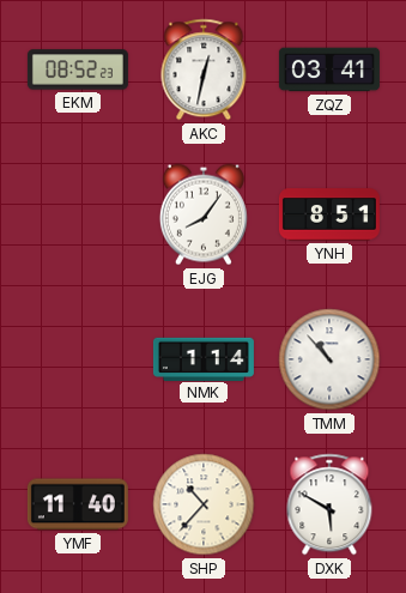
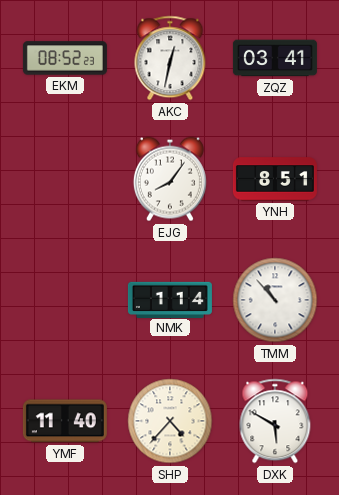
SHP: 10:37 -> 4:37
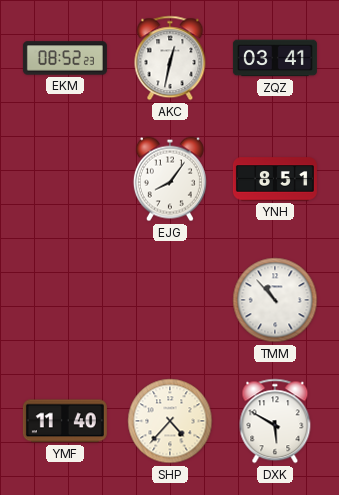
NMK: 1:14 -> none
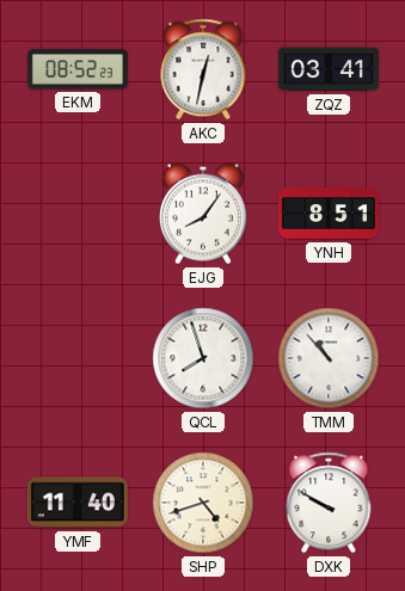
QCL: none -> 7:57
SHP: 4:37 -> 4:42
DXK: 5:50 -> 9:50
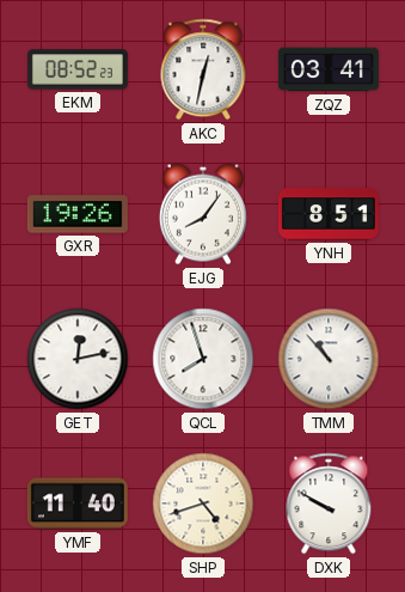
GXR: none -> 19:26
GET: none -> 12:13
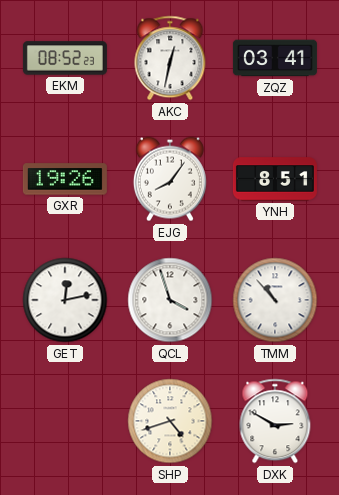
QCL: 7:57 -> 3:57
YMF: 11:40 -> none
DXK: 9:50 -> 2:50
